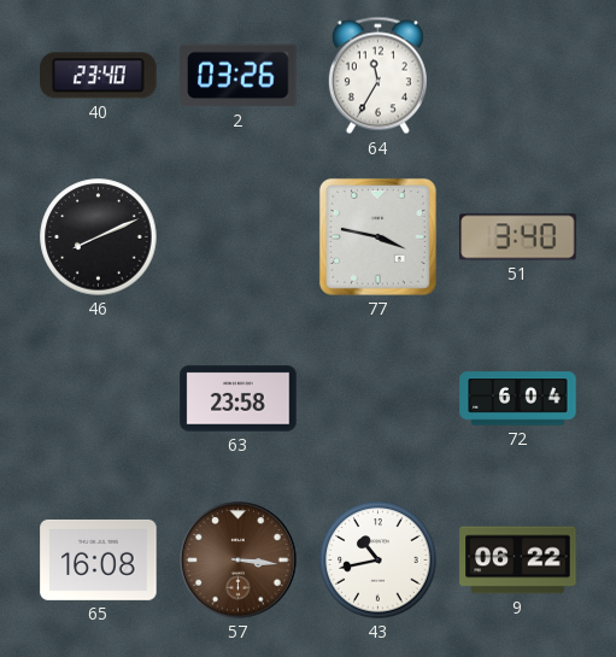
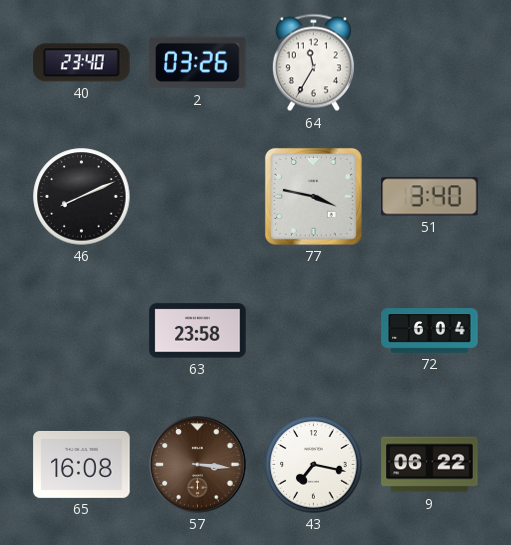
43: 10:43 -> 7:17
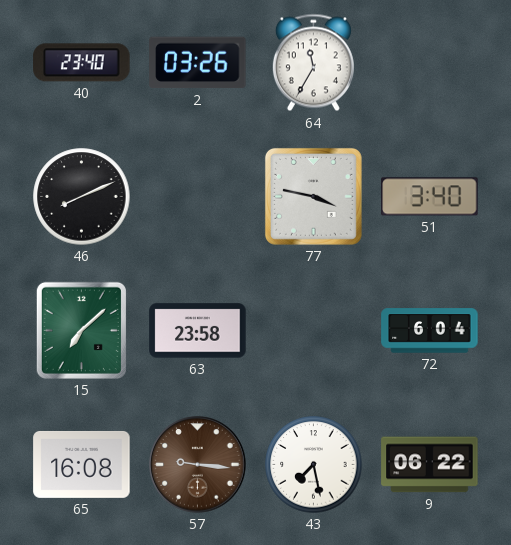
15: none -> 7:08
57: 3:16 -> 9:16
43: 7:17 -> 7:28
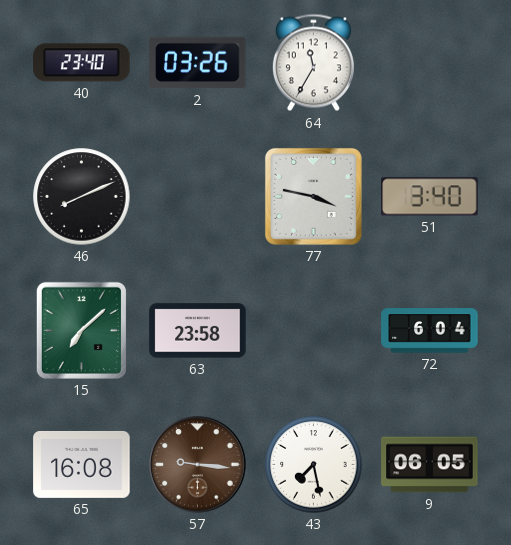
9: 06:22 -> 06:05
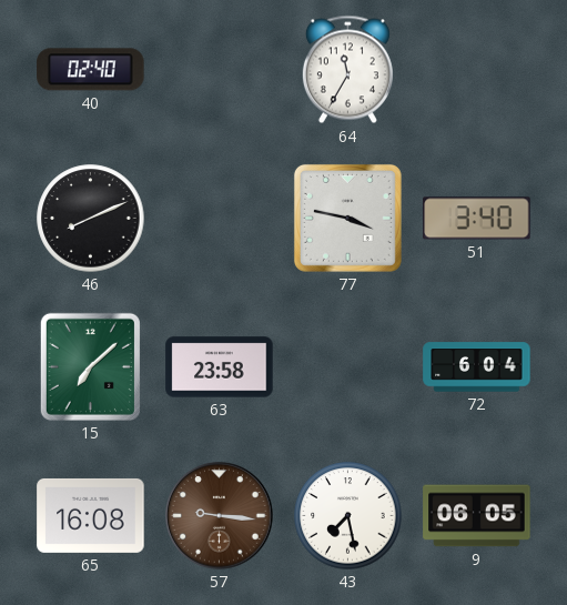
40: 23:40 -> 02:40
2: 03:26 -> none
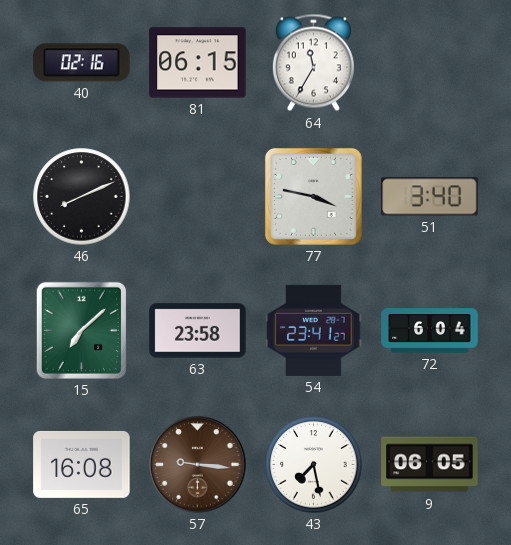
40: 02:40 -> 02:16
81: none -> 06:15
54: none -> 23:41
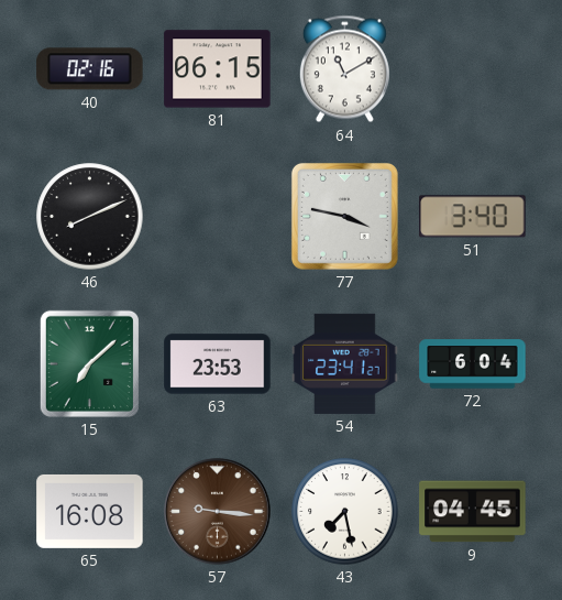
64: 11:35 -> 11:10
63: 23:58 -> 23:53
9: 06:05 -> 04:45
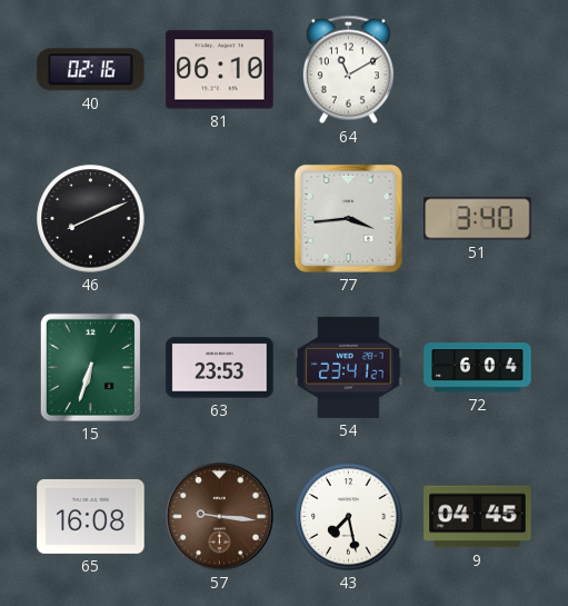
81: 06:15 -> 06:10
77: 3:47 -> 3:44
15: 7:08 -> 6:33
